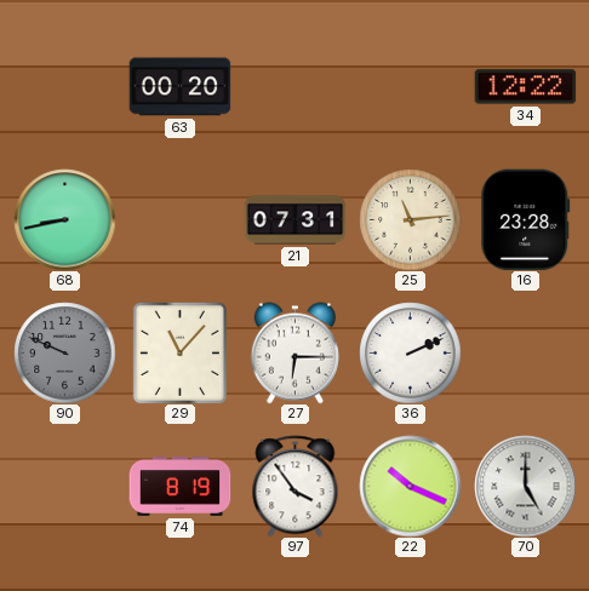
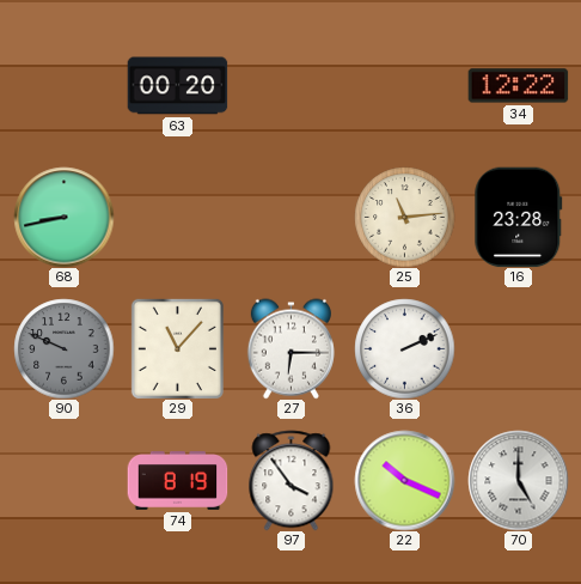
21: 07:31 -> none
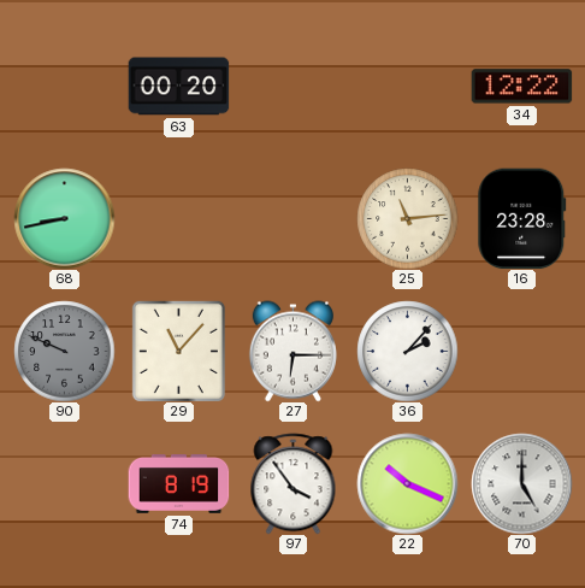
36: 2:11 -> 2:07
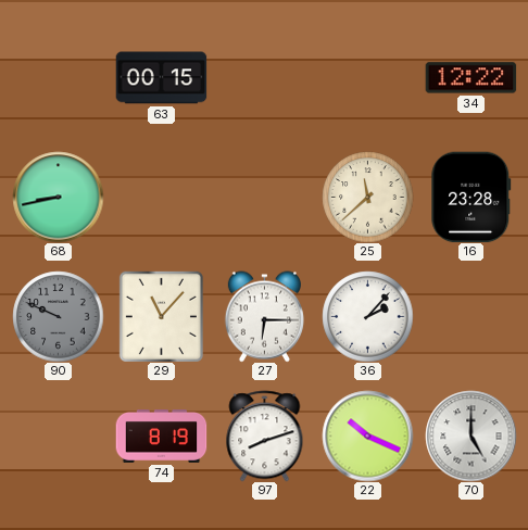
63: 00:20 -> 00:15
25: 11:14 -> 11:38
97: 3:54 -> 8:12
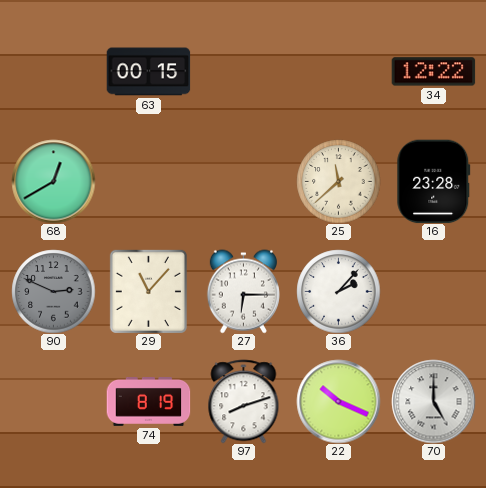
68: 8:43 -> 12:40
90: 9:49 -> 2:49
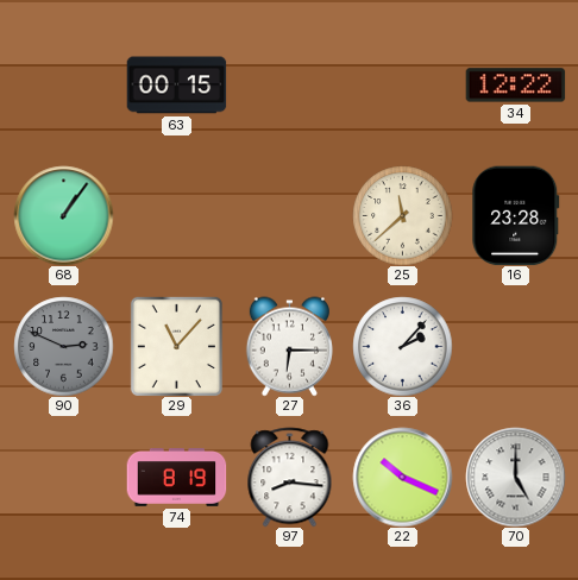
68: 12:40 -> 1:06
97: 8:12 -> 8:16
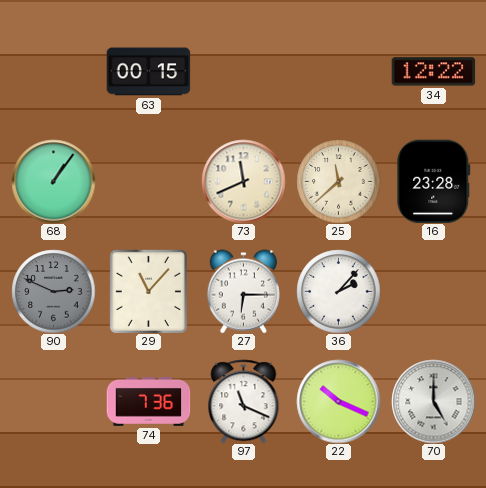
73: none -> 11:41
74: 8:19 -> 7:36
97: 8:16 -> 11:19
